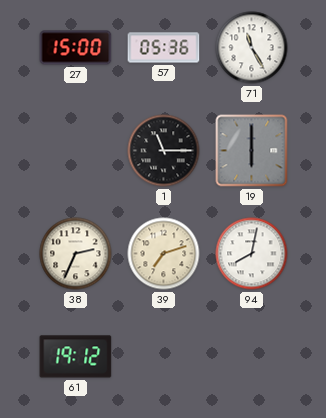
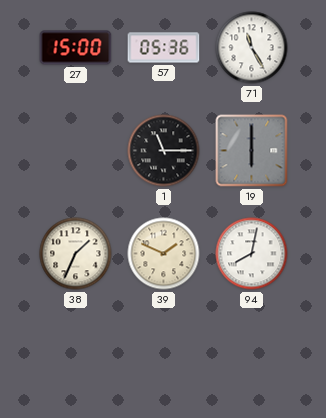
38: 2:34 -> 1:34
39: 7:12 -> 1:49
61: 19:12 -> none
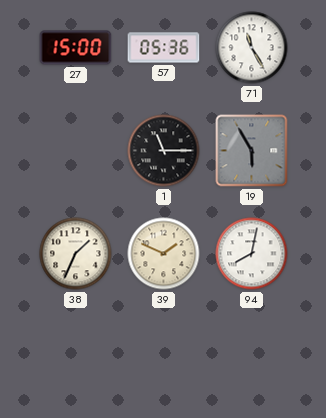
19: 6:00 -> 5:55
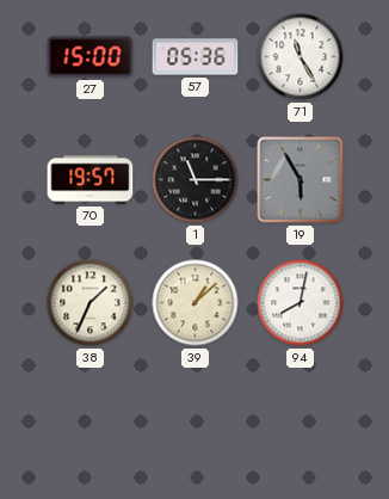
70: none -> 19:57
39: 1:49 -> 1:08
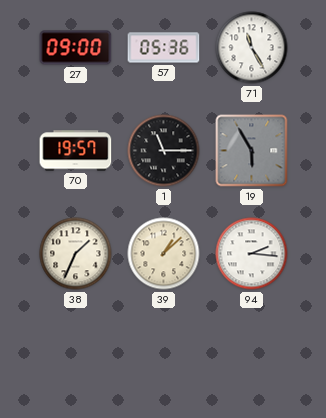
27: 15:00 -> 09:00
94: 8:02 -> 2:16
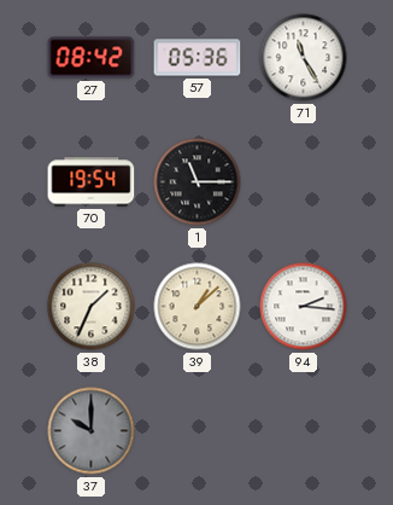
27: 09:00 -> 08:42
70: 19:57 -> 19:54
19: 5:55 -> none
37: none -> 10:00
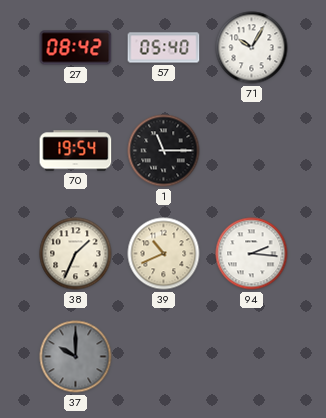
57: 05:36 -> 05:40
71: 11:25 -> 10:05
39: 1:08 -> 10:41
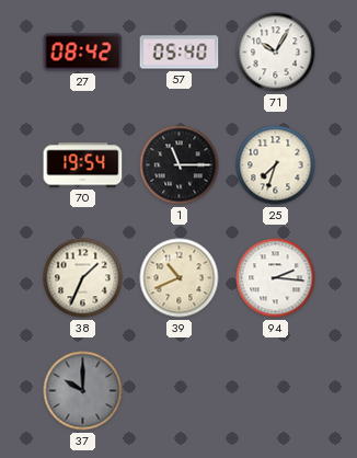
25: none -> 7:33
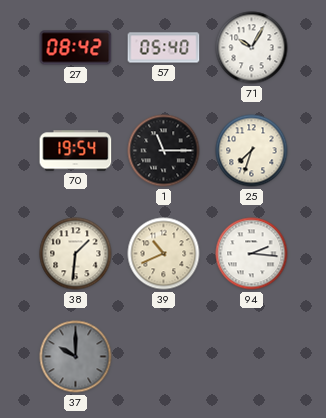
38: 1:34 -> 1:31
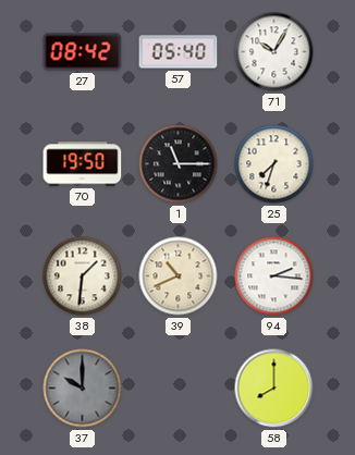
70: 19:54 -> 19:50
58: none -> 8:00
